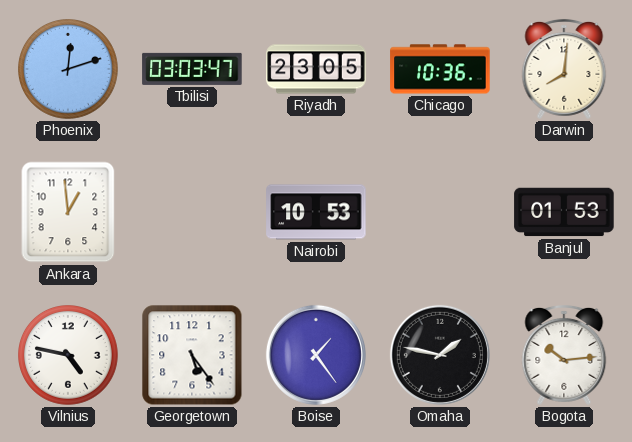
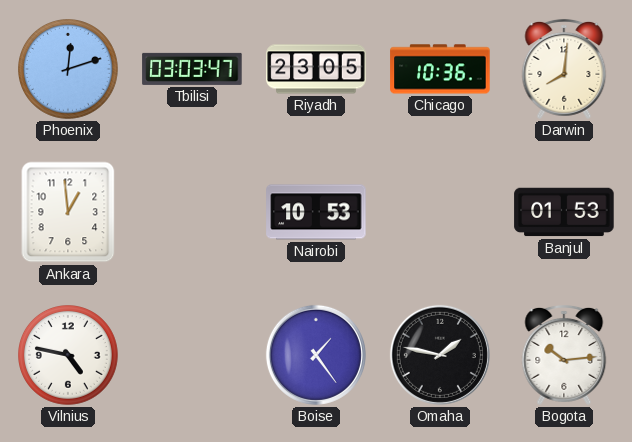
Georgetown: 5:24 -> none
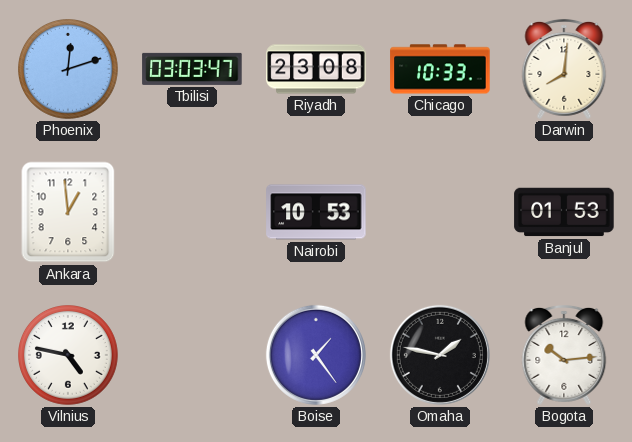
Riyadh: 23:05 -> 23:08
Chicago: 10:36 -> 10:33
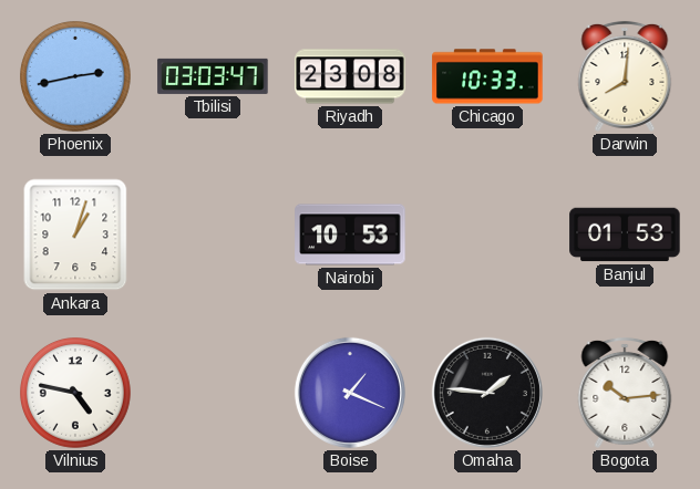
Phoenix: 12:12 -> 2:43
Ankara: 12:59 -> 1:03
Boise: 1:24 -> 1:19
Omaha: 1:47 -> 1:46
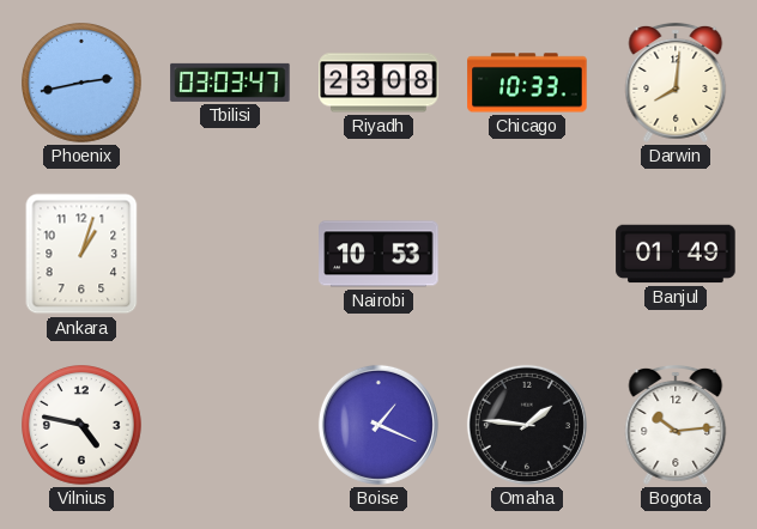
Banjul: 01:53 -> 01:49
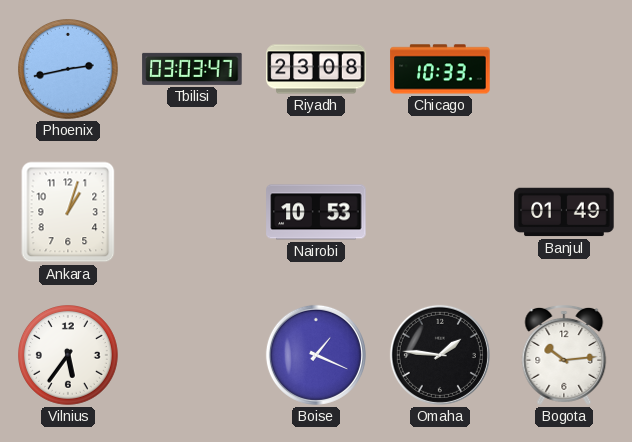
Darwin: 8:01 -> none
Vilnius: 4:47 -> 5:36
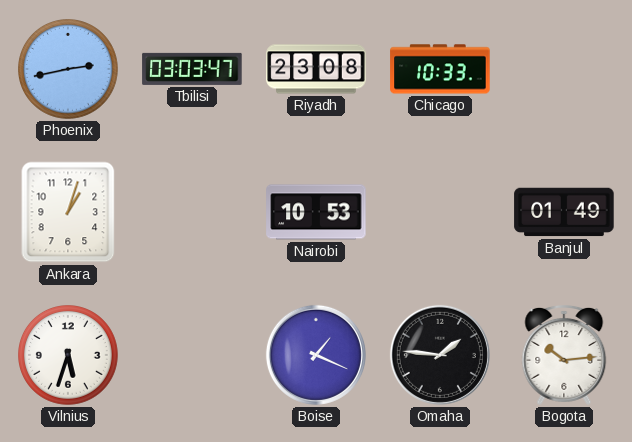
Vilnius: 5:36 -> 5:33
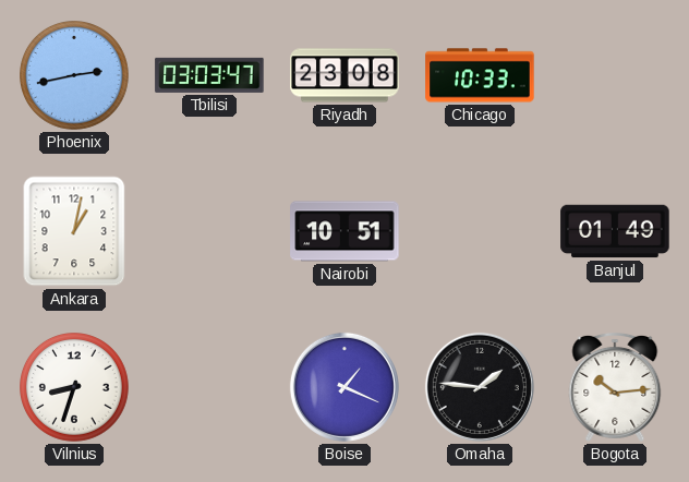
Ankara: 1:03 -> 1:02
Nairobi: 10:53 -> 10:51
Vilnius: 5:33 -> 8:33
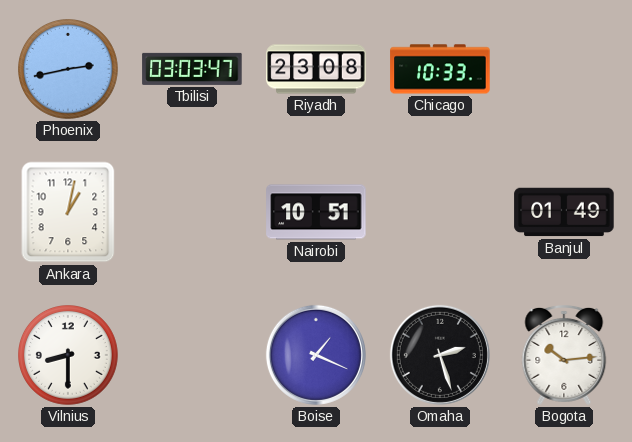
Vilnius: 8:33 -> 8:30
Omaha: 1:46 -> 2:27
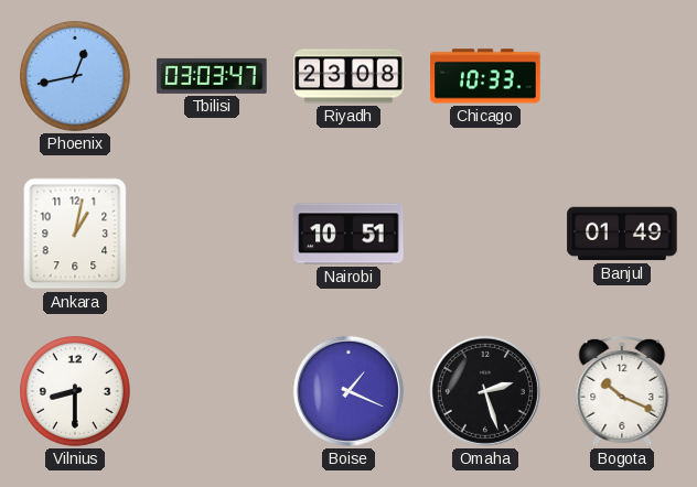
Phoenix: 2:43 -> 12:43
Bogota: 10:14 -> 10:19
